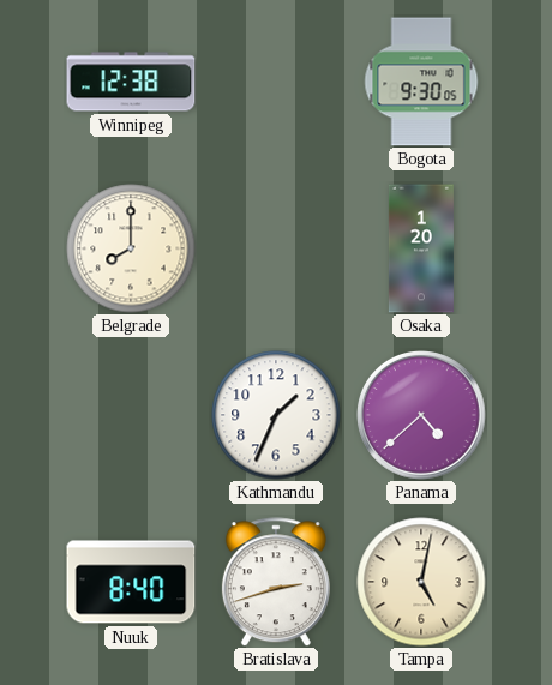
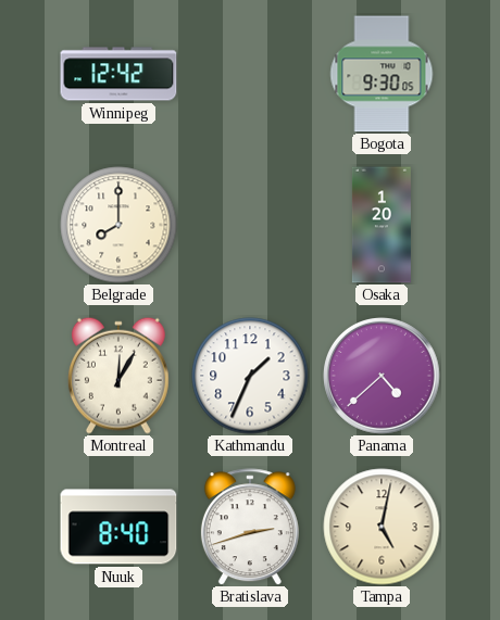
Winnipeg: 12:38 -> 12:42
Montreal: none -> 12:05
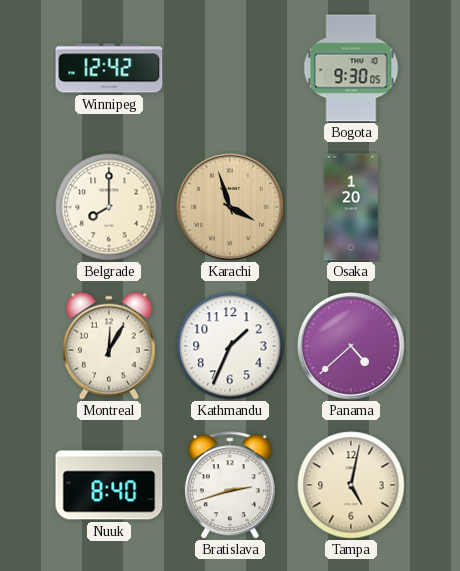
Karachi: none -> 3:57
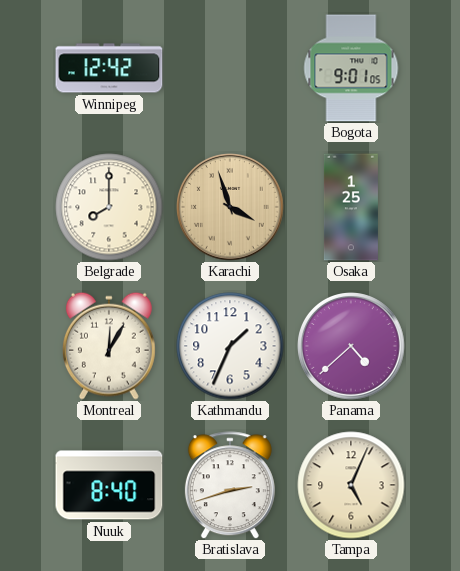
Bogota: 9:30 -> 9:01
Osaka: 1:20 -> 1:25
Tampa: 5:02 -> 5:04
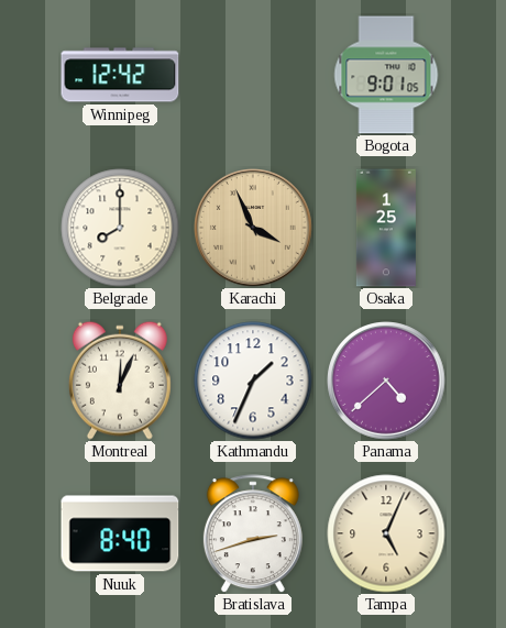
Karachi: 3:57 -> 3:56
Montreal: 12:05 -> 12:04
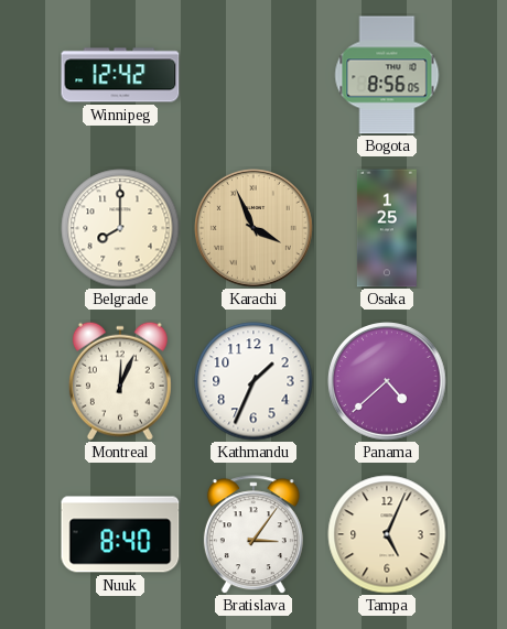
Bogota: 9:01 -> 8:56
Bratislava: 2:42 -> 3:06
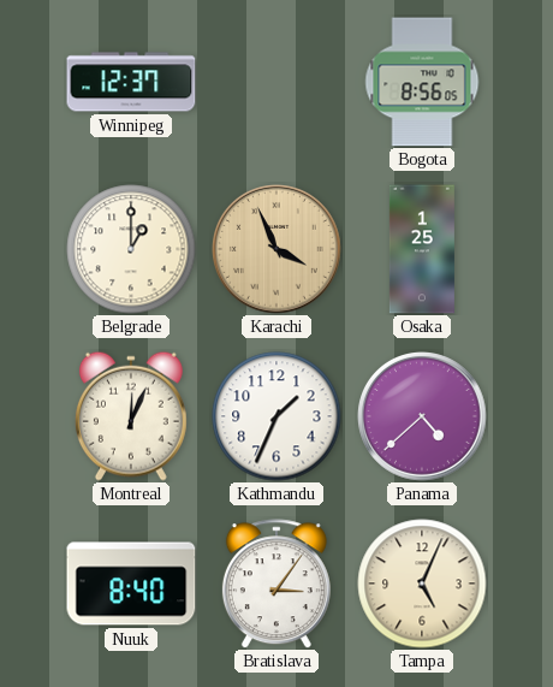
Winnipeg: 12:42 -> 12:37
Belgrade: 8:00 -> 1:00
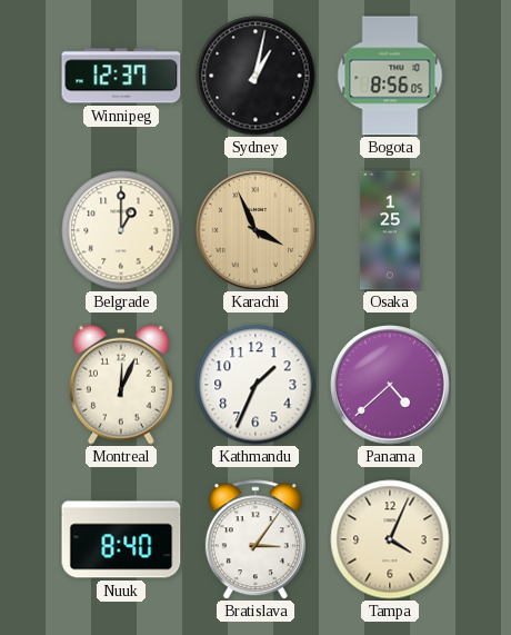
Sydney: none -> 1:02
Tampa: 5:04 -> 4:04
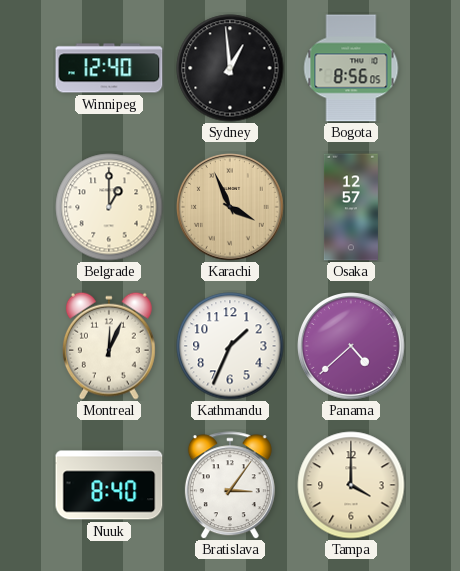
Winnipeg: 12:37 -> 12:40
Sydney: 1:02 -> 12:59
Osaka: 1:25 -> 12:57
Tampa: 4:04 -> 4:00
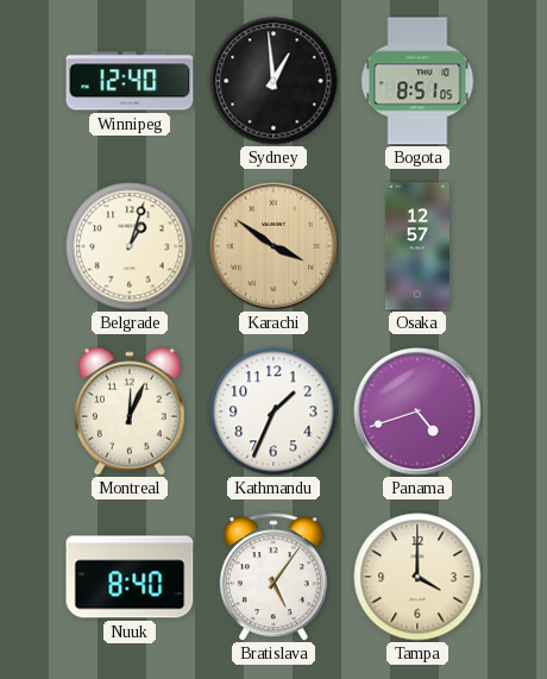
Bogota: 8:56 -> 8:51
Belgrade: 1:00 -> 1:03
Karachi: 3:56 -> 3:51
Panama: 4:38 -> 4:42
Bratislava: 3:06 -> 5:06
